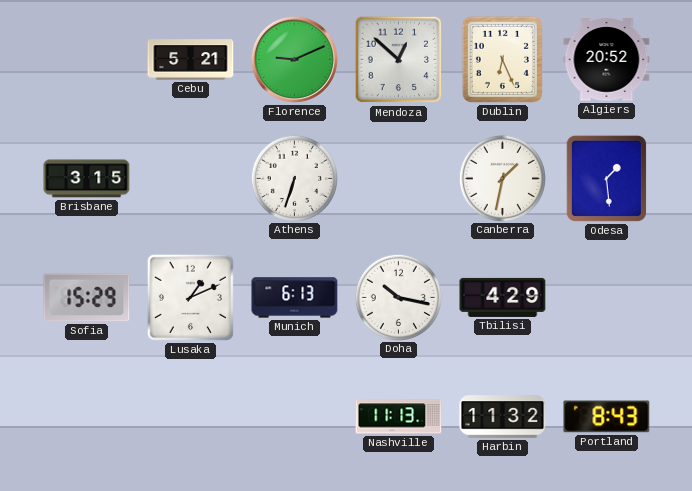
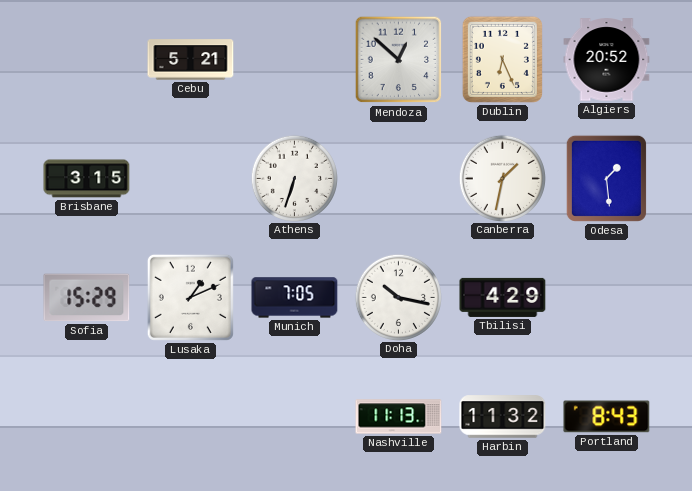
Florence: 9:11 -> none
Munich: 6:13 -> 7:05
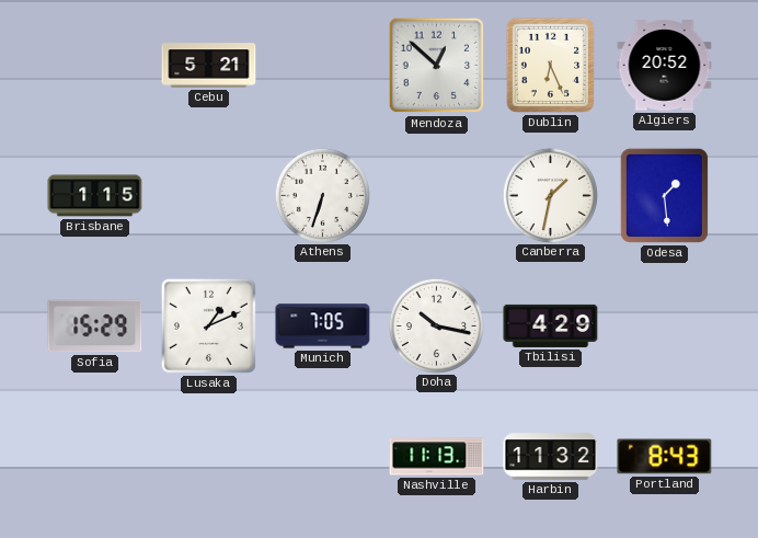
Brisbane: 3:15 -> 1:15
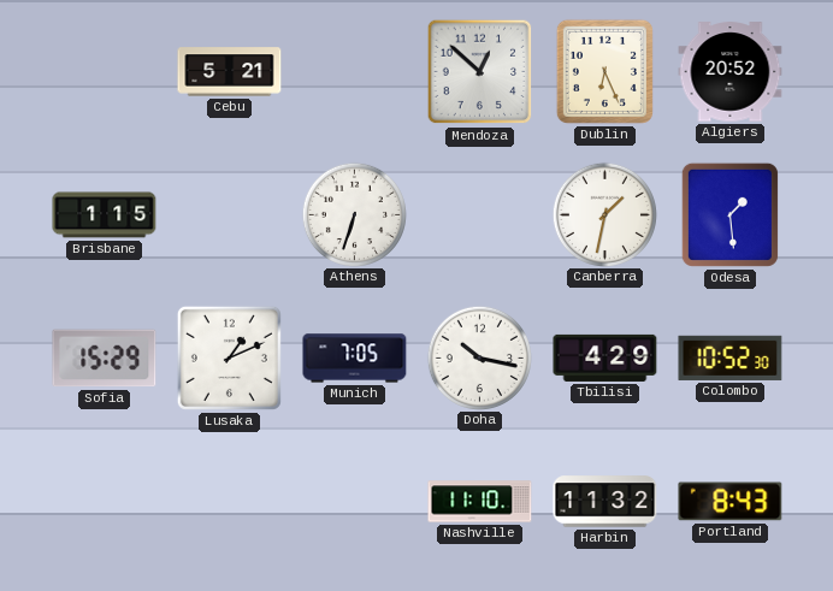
Colombo: none -> 10:52
Nashville: 11:13 -> 11:10
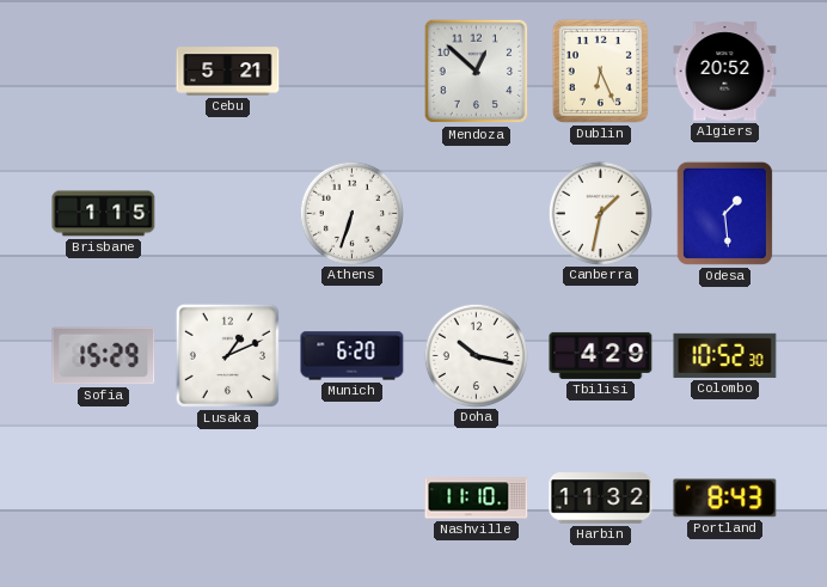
Munich: 7:05 -> 6:20
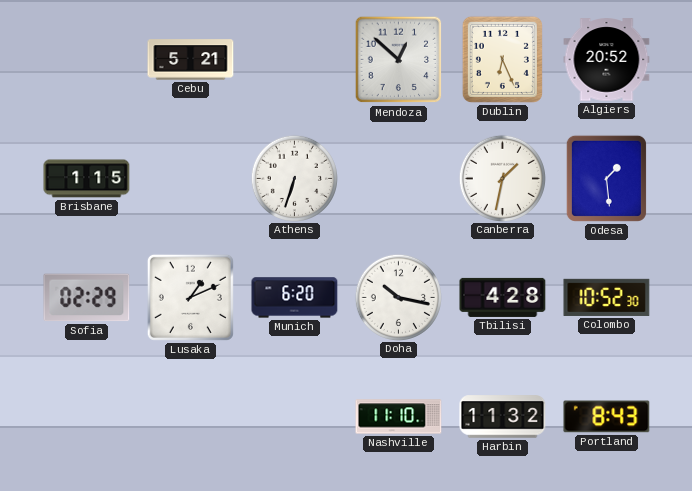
Sofia: 15:29 -> 02:29
Tbilisi: 4:29 -> 4:28
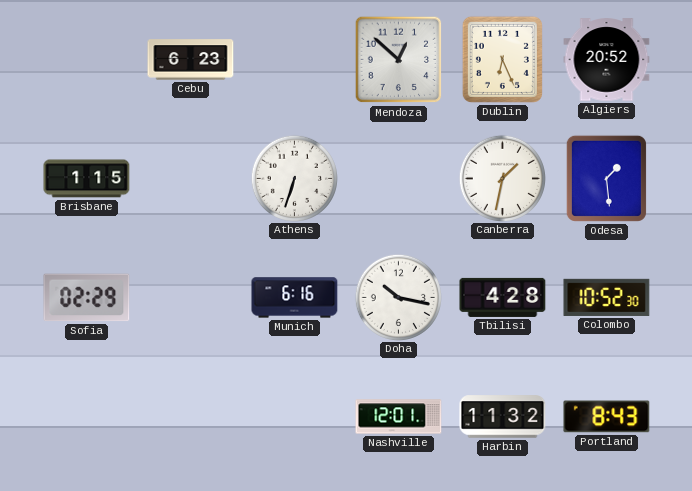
Cebu: 5:21 -> 6:23
Lusaka: 1:11 -> none
Munich: 6:20 -> 6:16
Nashville: 11:10 -> 12:01
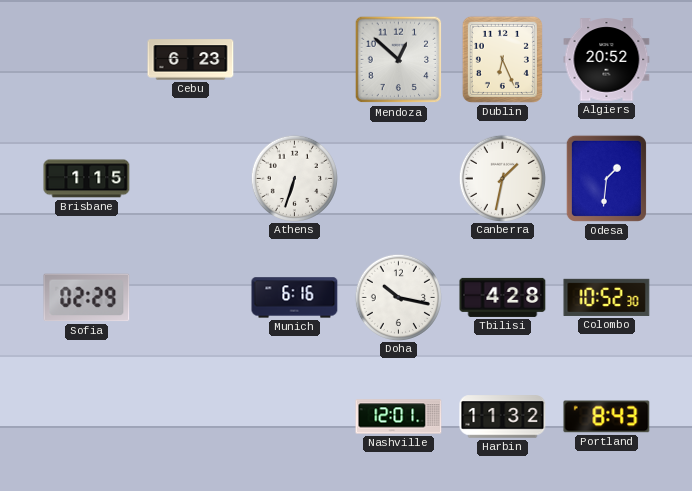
Odesa: 1:29 -> 1:31
